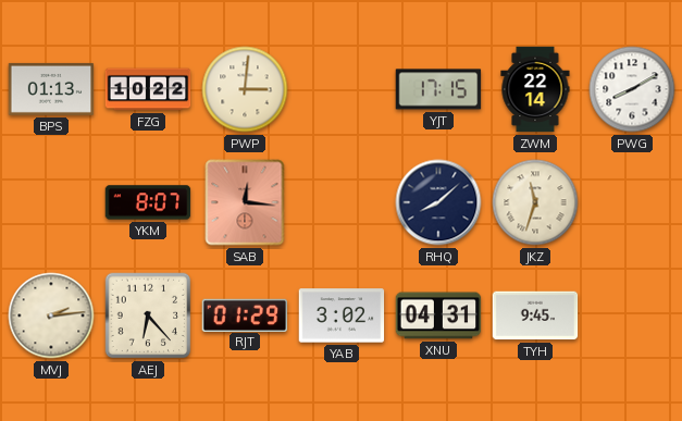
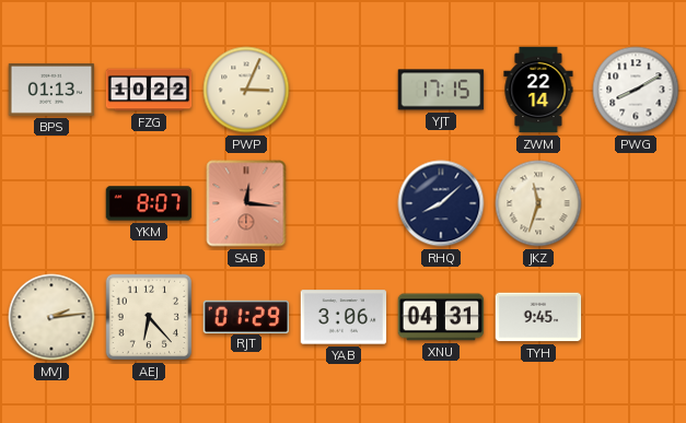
PWP: 3:01 -> 3:04
YAB: 3:02 -> 3:06
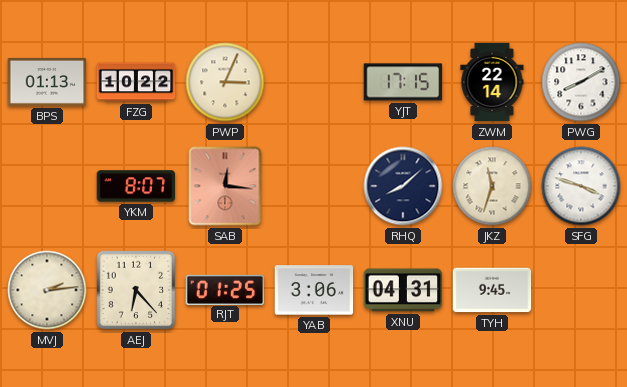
SFG: none -> 3:48
RJT: 01:29 -> 01:25
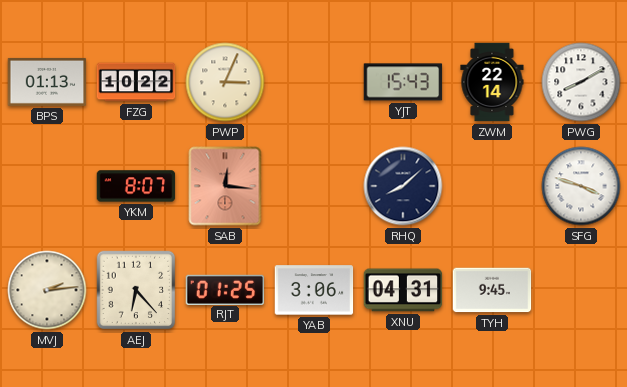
YJT: 17:15 -> 15:43
JKZ: 11:33 -> none
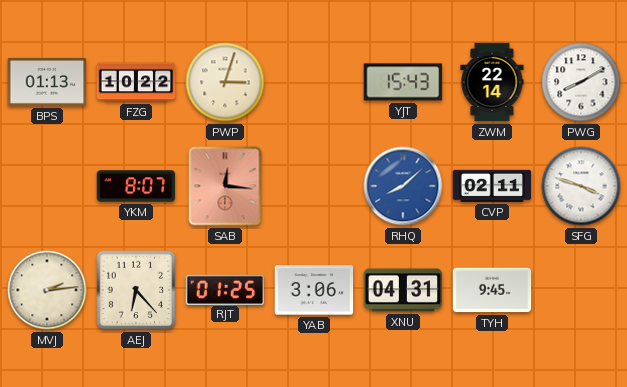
PWP: 3:04 -> 3:03
RHQ dial: navy -> blue
CVP: none -> 02:11
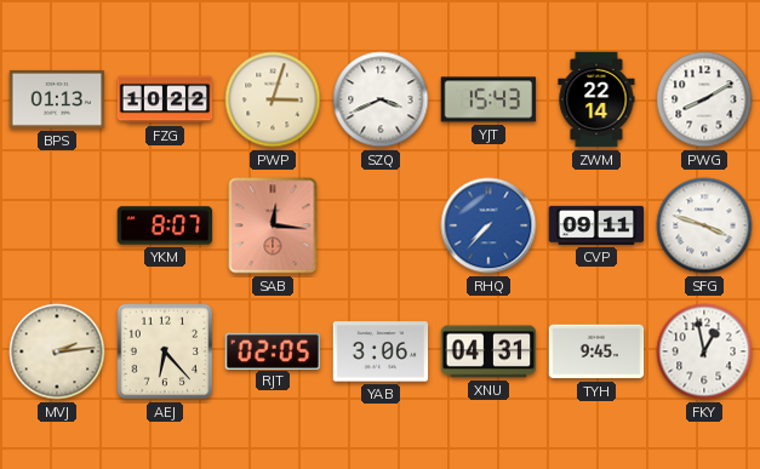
SZQ: none -> 3:41
RHQ: 8:08 -> 7:37
CVP: 02:11 -> 09:11
RJT: 01:25 -> 02:05
FKY: none -> 12:58
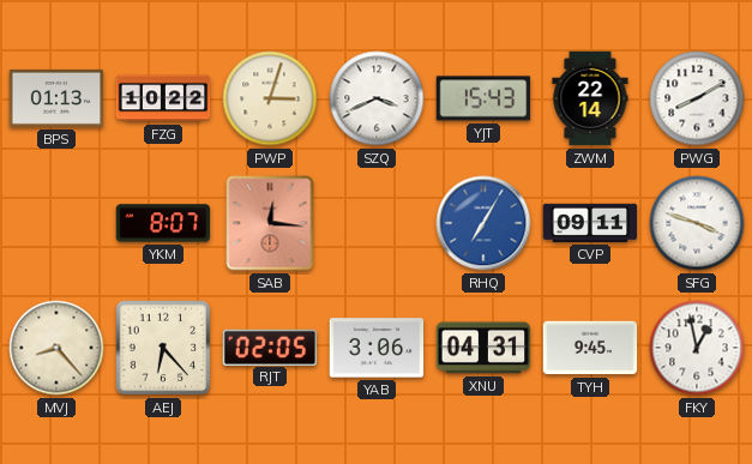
RHQ: 7:37 -> 7:05
MVJ: 2:14 -> 8:23
